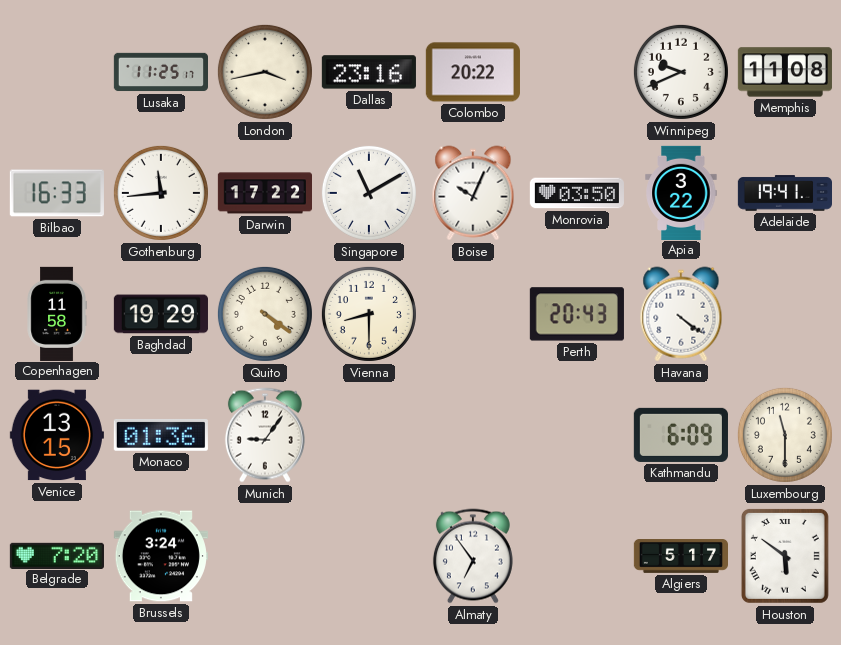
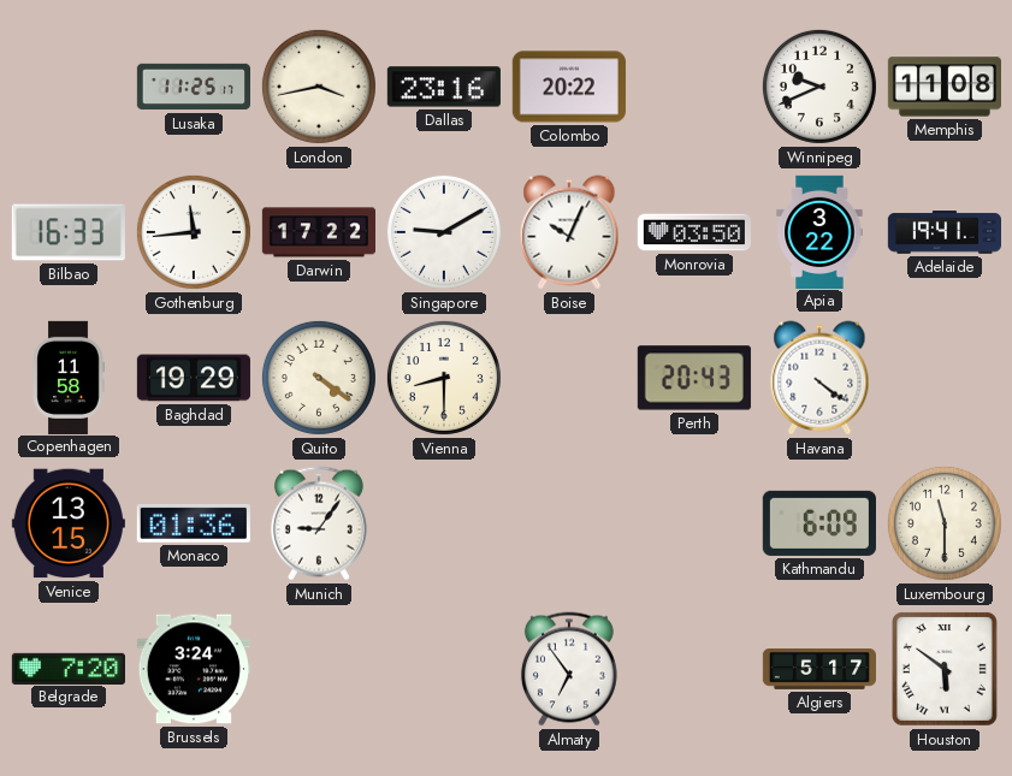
Singapore: 11:10 -> 9:10
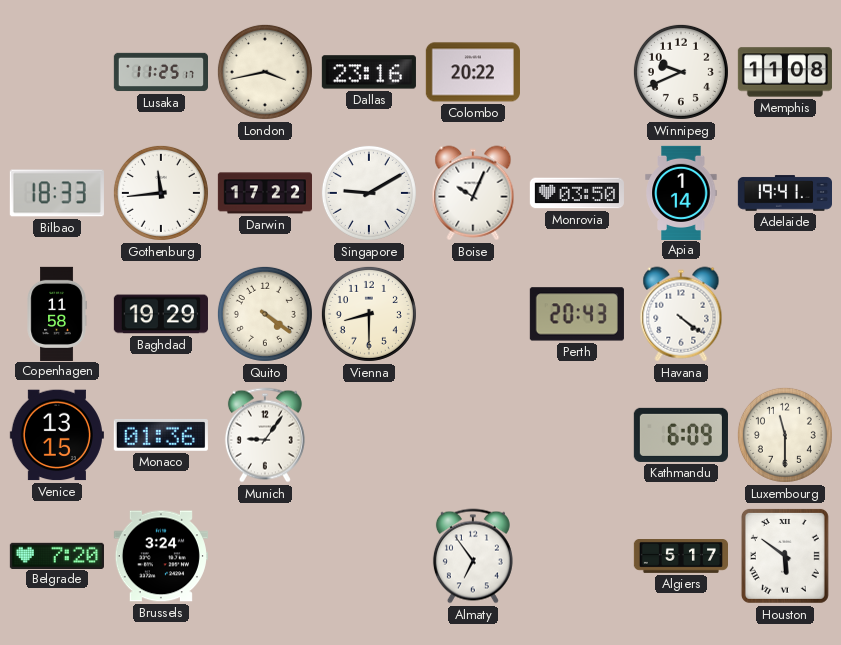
Bilbao: 16:33 -> 18:33
Apia: 3:22 -> 1:14
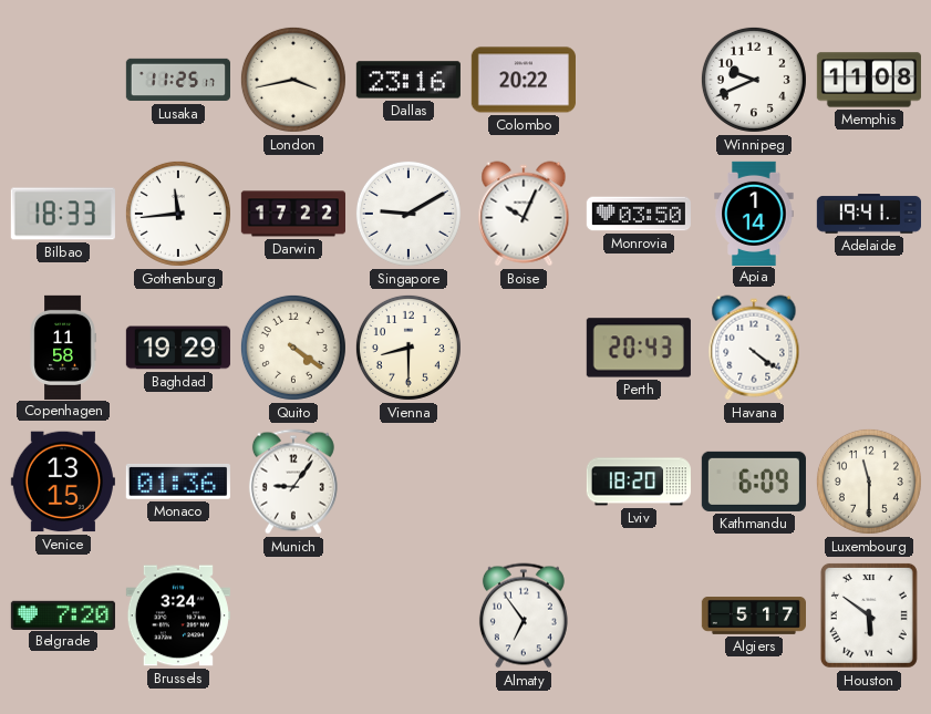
Lviv: none -> 18:20
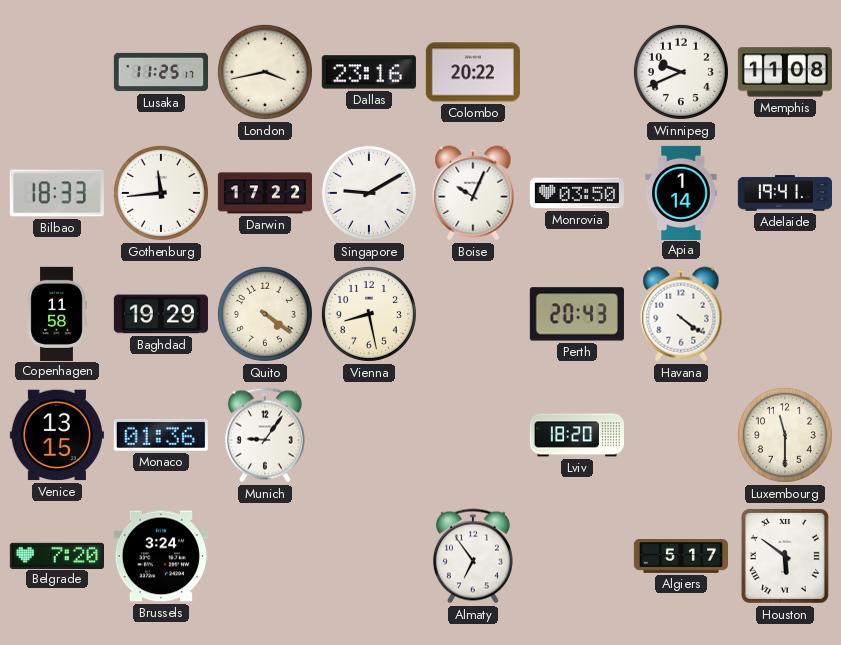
Vienna: 8:30 -> 8:28
Kathmandu: 6:09 -> none
